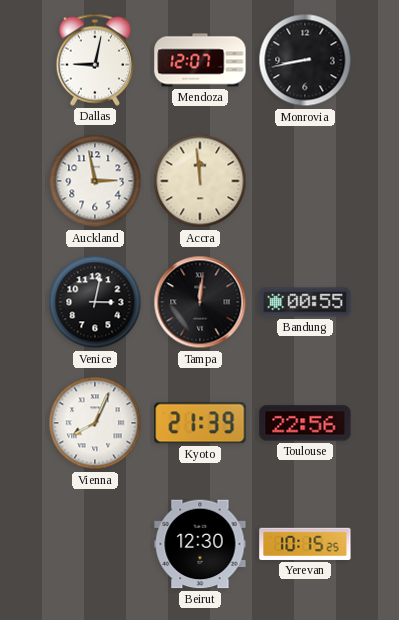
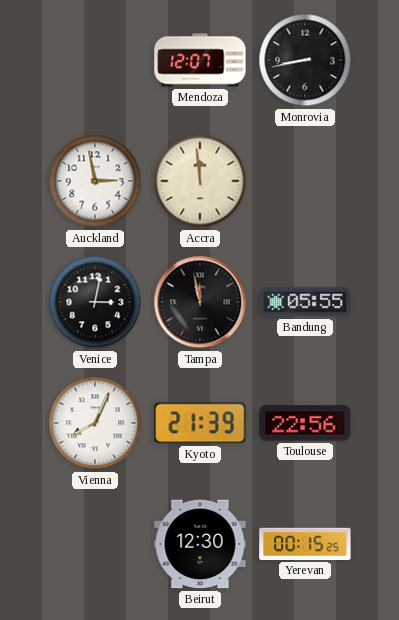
Dallas: 9:02 -> none
Tampa: 12:01 -> 11:58
Bandung: 00:55 -> 05:55
Yerevan: 10:15 -> 00:15
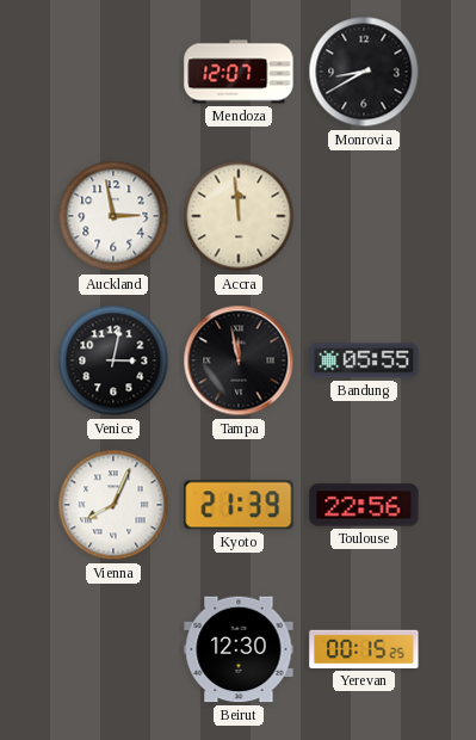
Monrovia: 8:43 -> 8:40
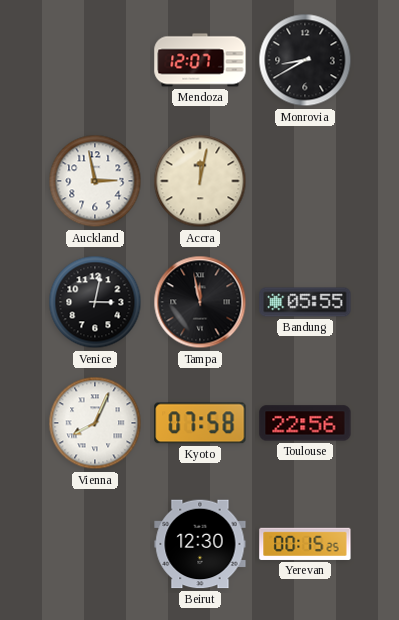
Accra: 11:59 -> 12:02
Kyoto: 21:39 -> 07:58
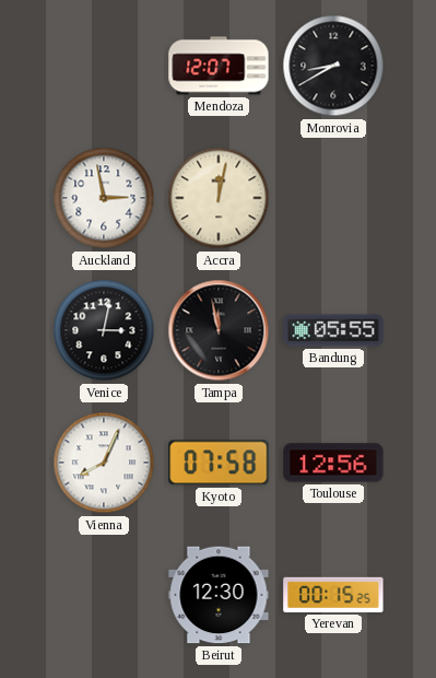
Toulouse: 22:56 -> 12:56
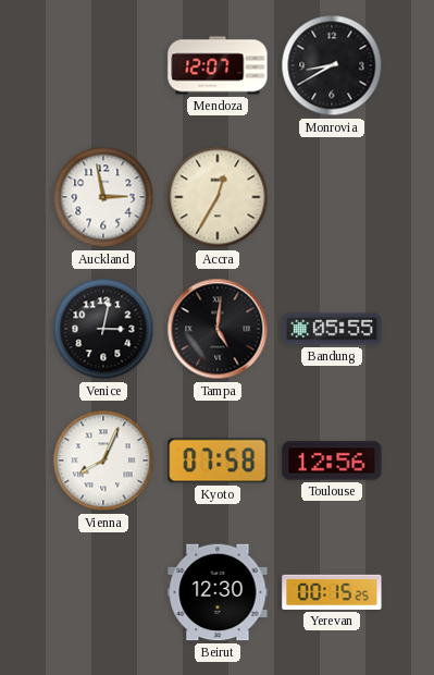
Accra: 12:02 -> 12:35
Tampa: 11:58 -> 5:01
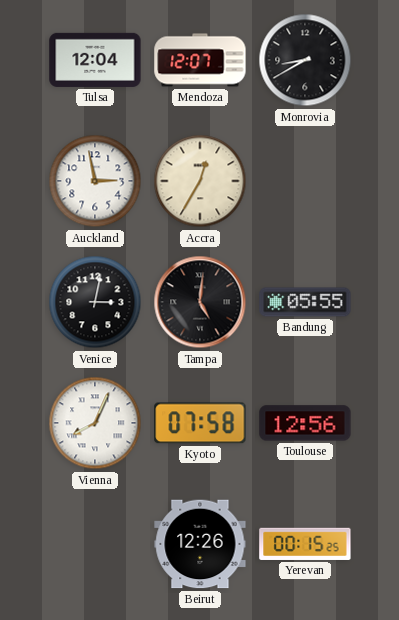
Tulsa: none -> 12:04
Beirut: 12:30 -> 12:26
